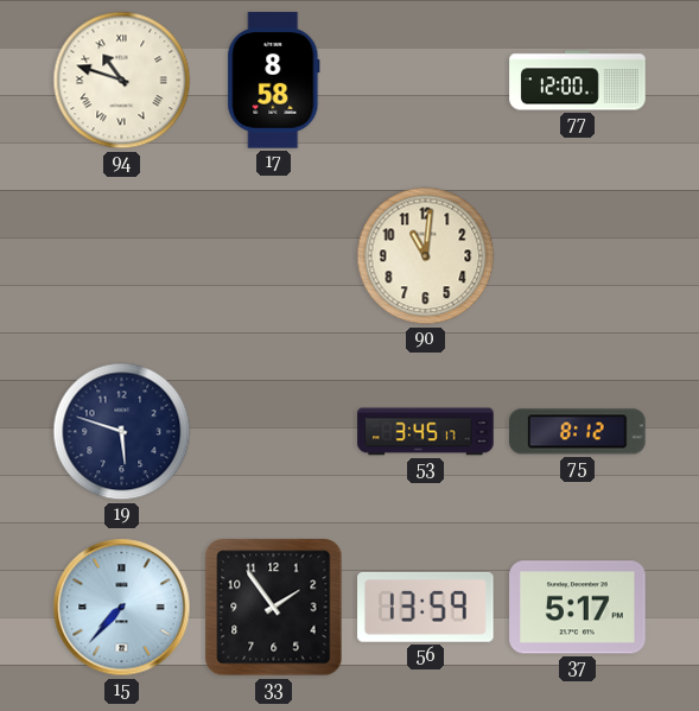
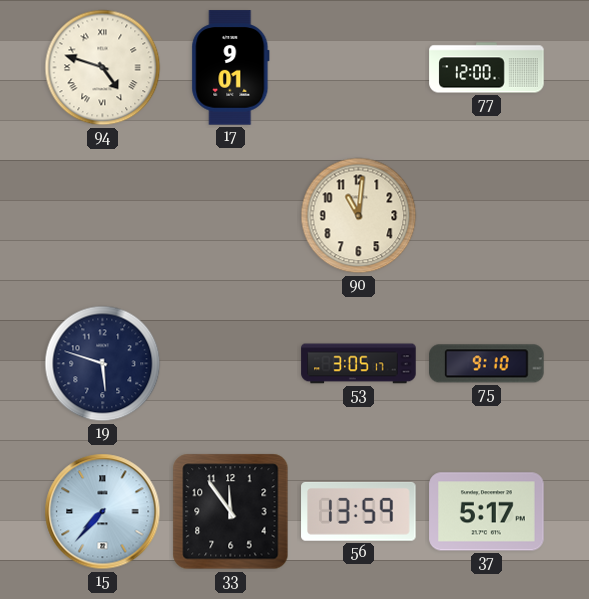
94: 10:48 -> 4:48
17: 8:58 -> 9:01
53: 3:45 -> 3:05
75: 8:12 -> 9:10
33: 1:54 -> 11:54
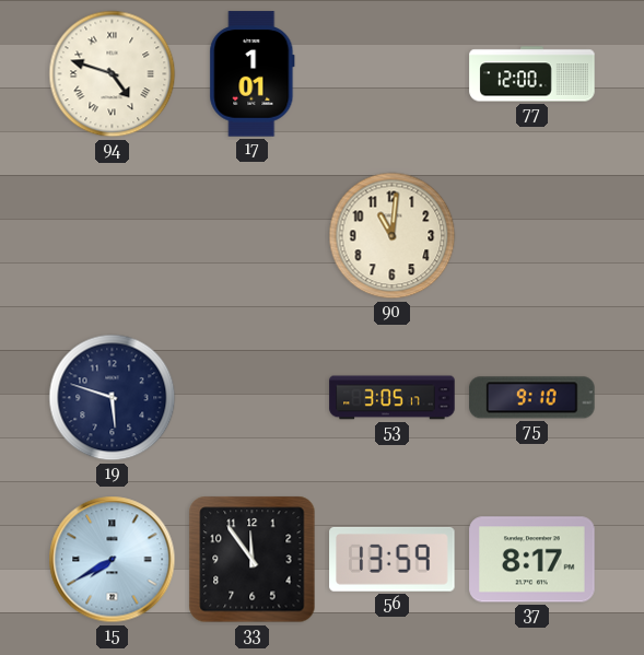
17: 9:01 -> 1:01
15: 7:37 -> 7:40
37: 5:17 -> 8:17
